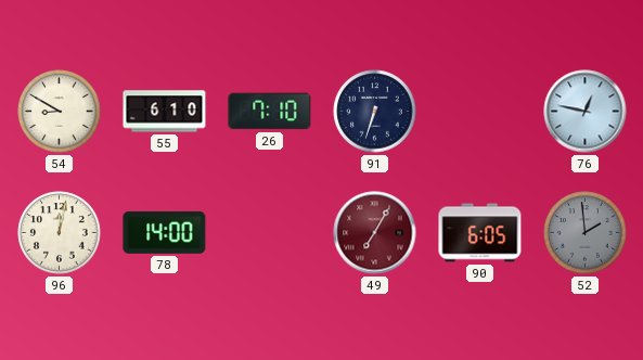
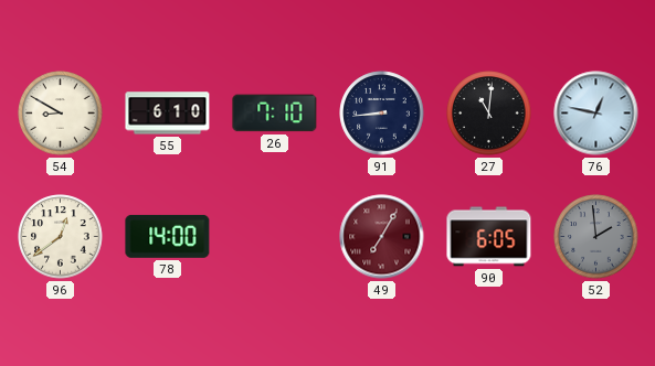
91: 6:33 -> 8:44
27: none -> 11:01
96: 12:02 -> 12:39
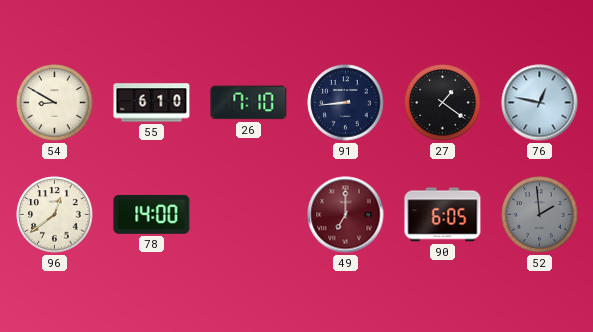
27: 11:01 -> 1:21
49: 7:05 -> 7:00
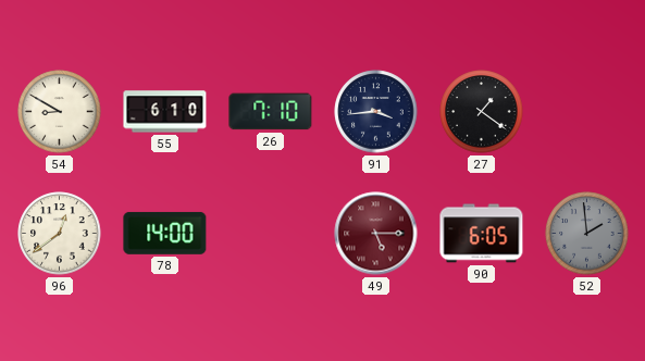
91: 8:44 -> 3:44
76: 12:47 -> none
49: 7:00 -> 5:15
